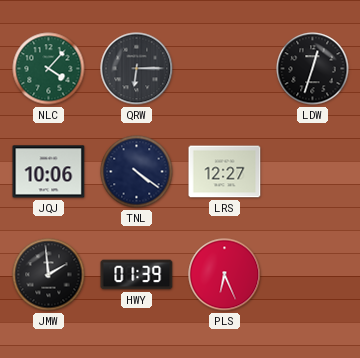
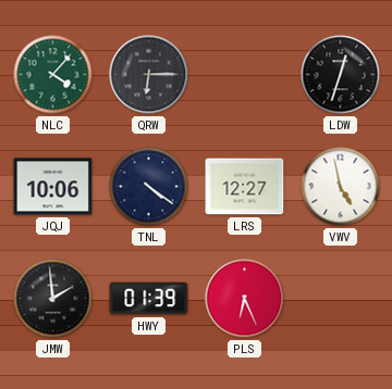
VWV: none -> 4:58
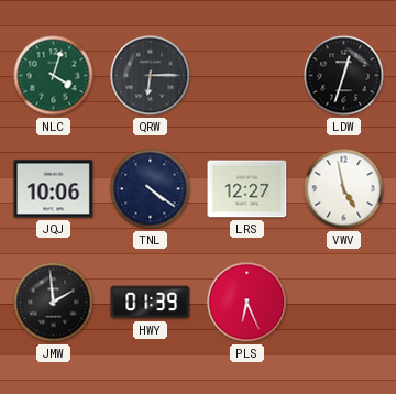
NLC: 4:07 -> 4:03
